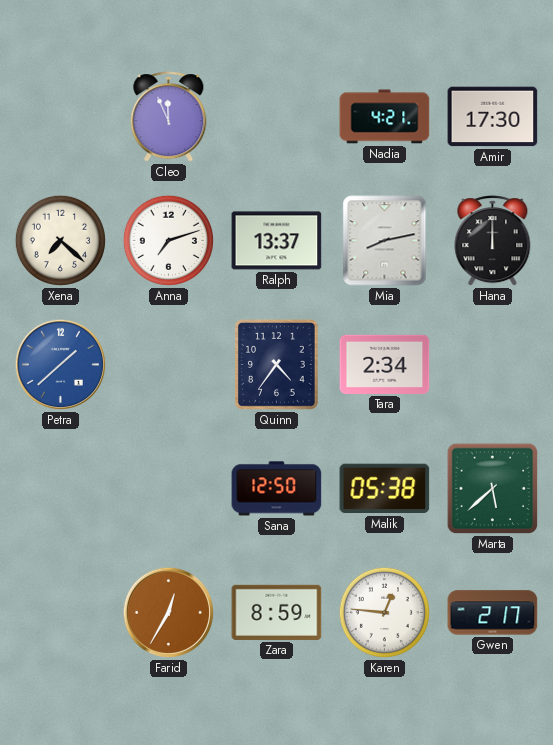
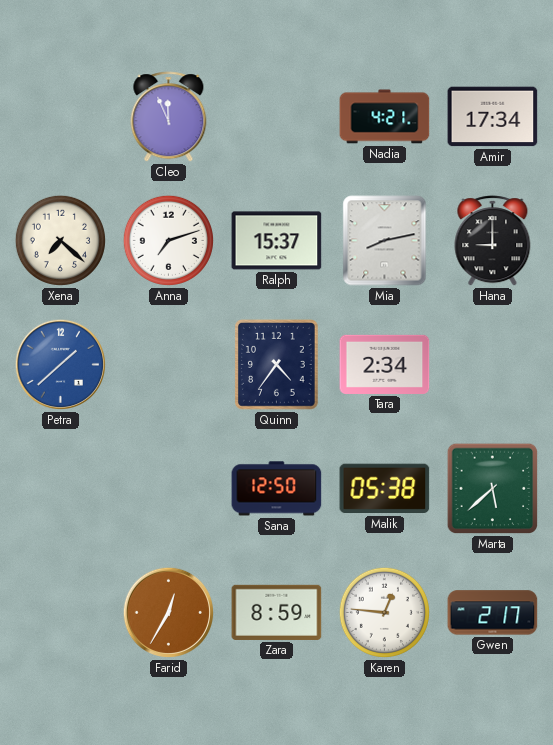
Amir: 17:30 -> 17:34
Ralph: 13:37 -> 15:37
Hana: 12:00 -> 9:00
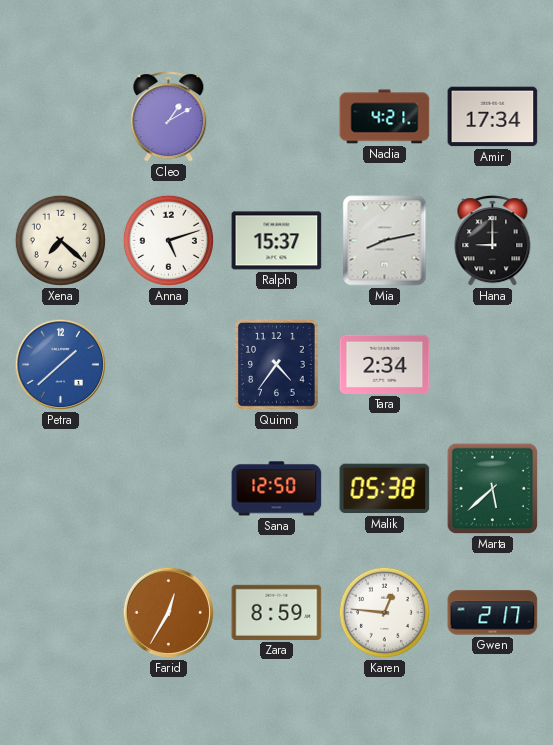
Cleo: 11:56 -> 1:10
Anna: 7:12 -> 5:12
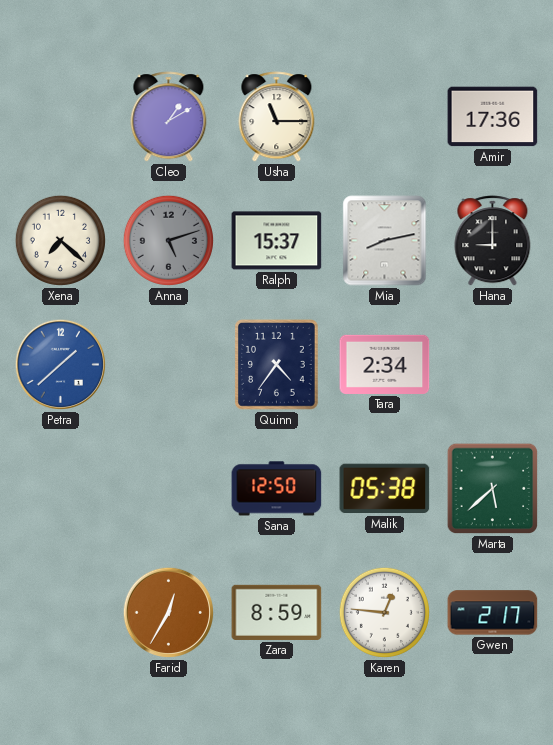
Usha: none -> 11:15
Nadia: 4:21 -> none
Amir: 17:34 -> 17:36
Anna dial: white -> grey
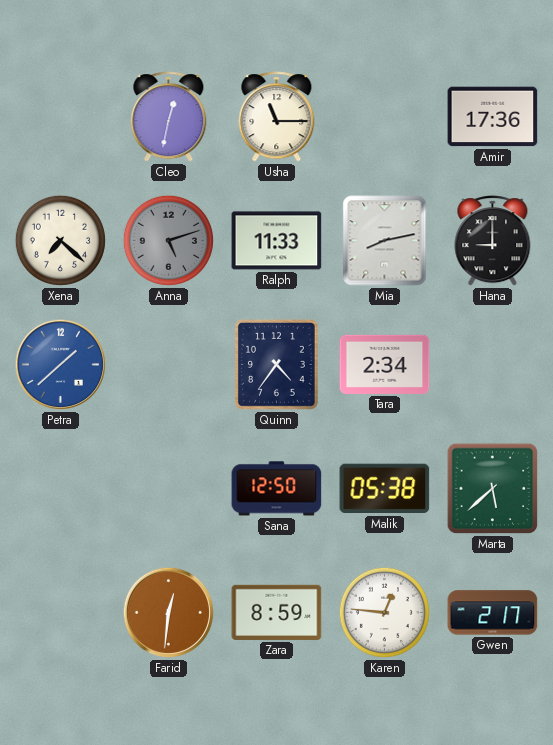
Cleo: 1:10 -> 12:32
Ralph: 15:37 -> 11:33
Farid: 12:35 -> 12:31
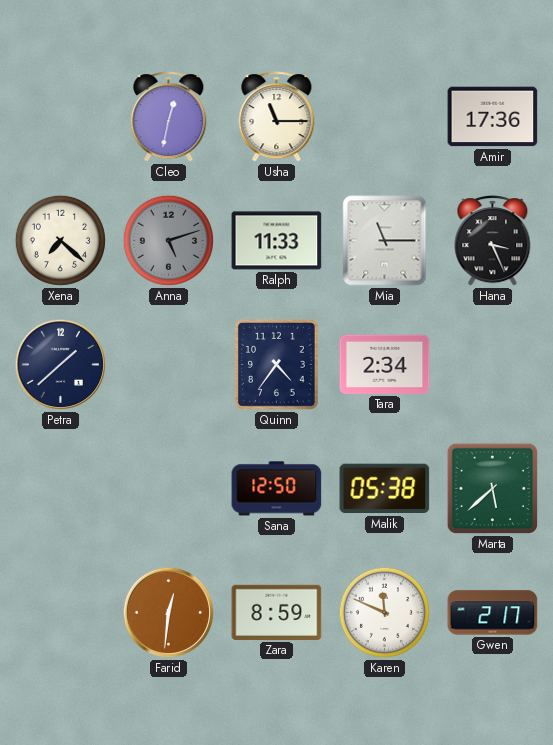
Mia: 8:13 -> 11:15
Hana: 9:00 -> 3:26
Petra dial: blue -> navy
Karen: 12:46 -> 11:49
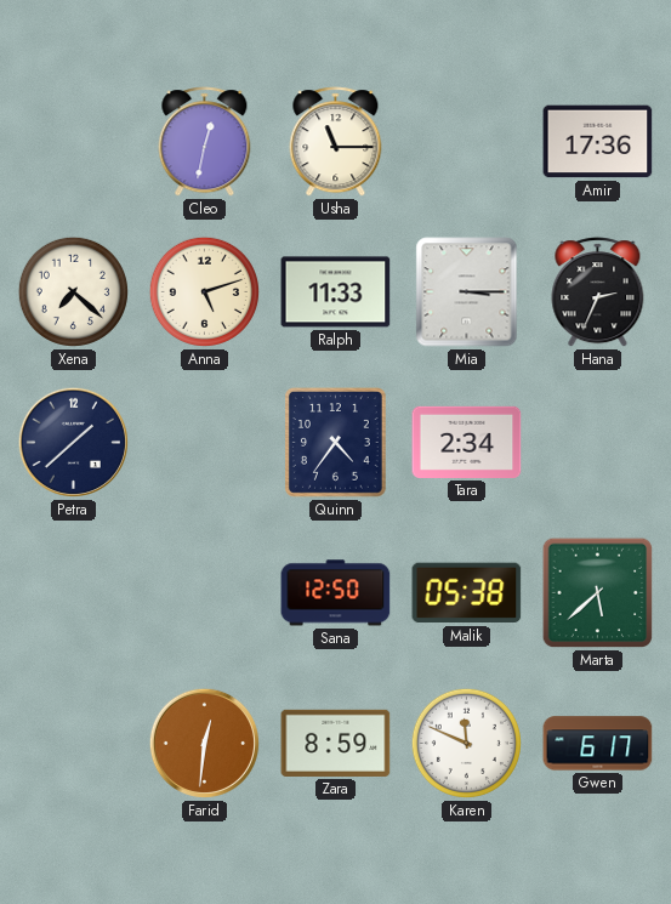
Anna dial: grey -> cream
Mia: 11:15 -> 3:15
Hana: 3:26 -> 2:34
Gwen: 2:17 -> 6:17
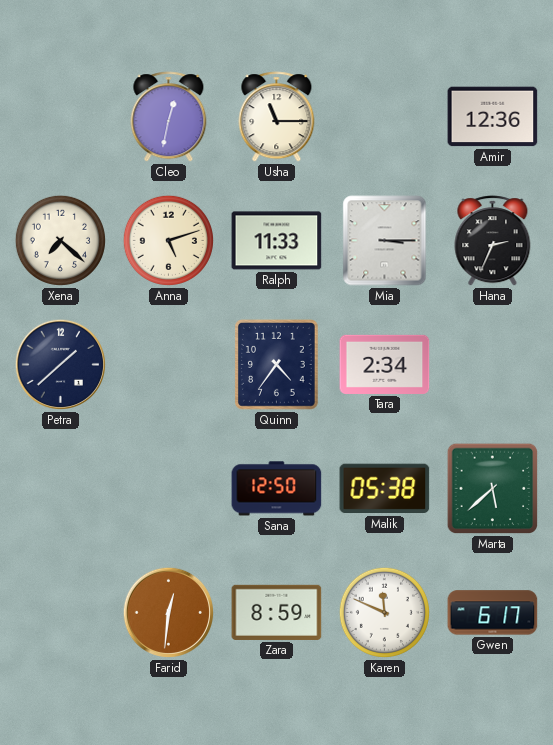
Amir: 17:36 -> 12:36
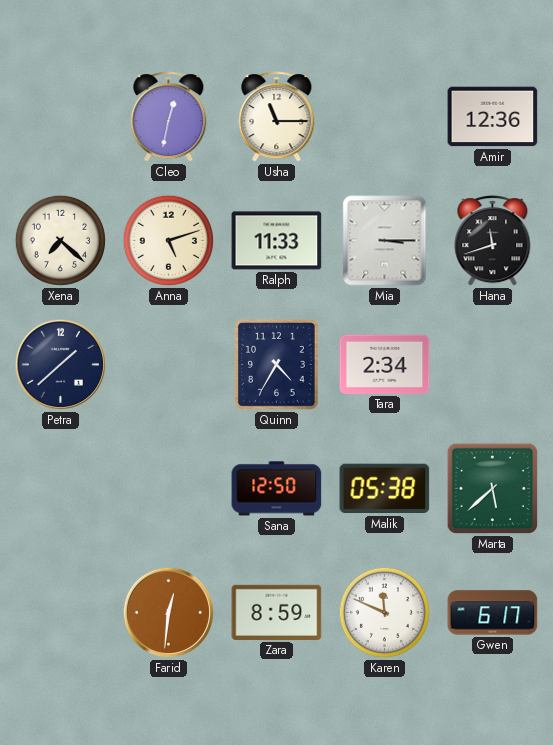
Hana: 2:34 -> 11:42
Quinn: 4:36 -> 4:35
